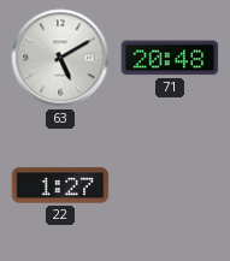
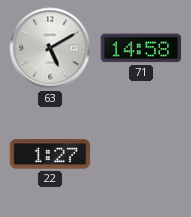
71: 20:48 -> 14:58
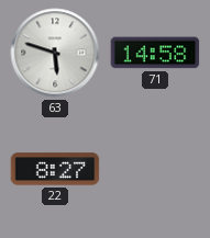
63: 5:10 -> 5:48
22: 1:27 -> 8:27
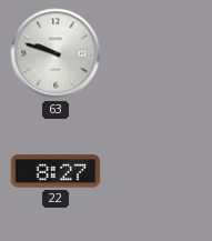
63: 5:48 -> 9:48
71: 14:58 -> none
